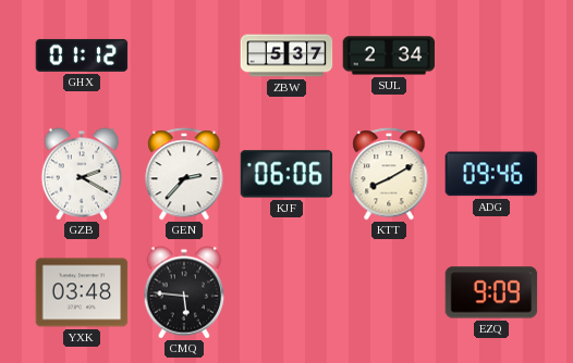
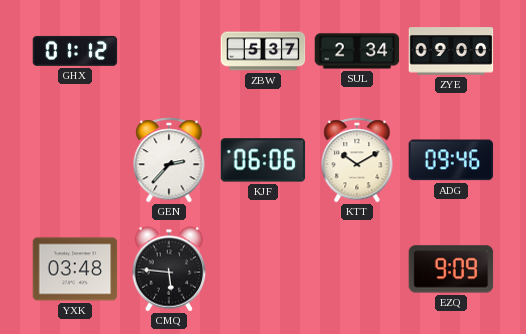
ZYE: none -> 09:00
GZB: 2:20 -> none
KTT: 8:10 -> 10:10
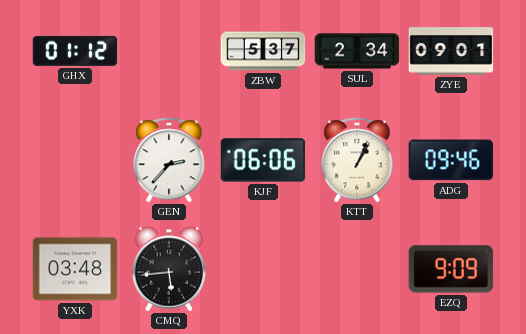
ZYE: 09:00 -> 09:01
KTT: 10:10 -> 1:04
CMQ: 5:46 -> 5:44
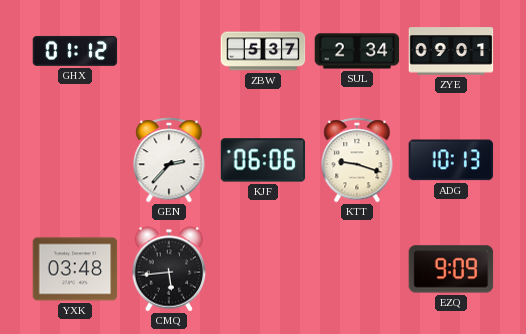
KTT: 1:04 -> 9:18
ADG: 09:46 -> 10:13
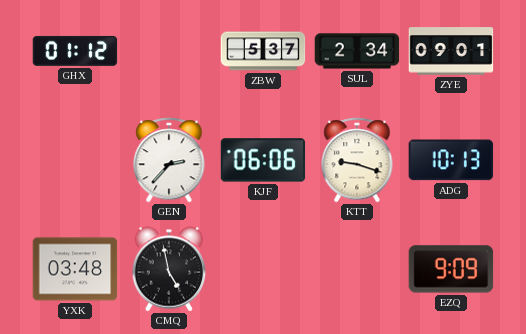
CMQ: 5:44 -> 4:58
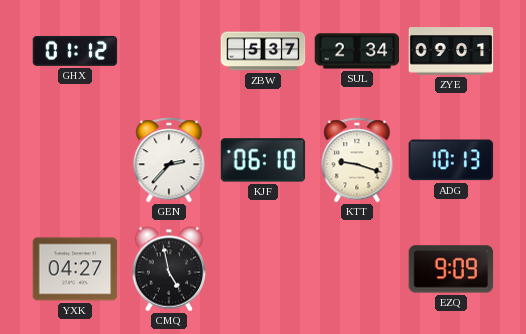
KJF: 06:06 -> 06:10
YXK: 03:48 -> 04:27
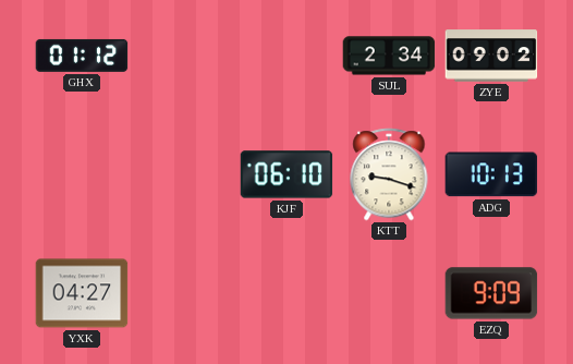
ZBW: 5:37 -> none
ZYE: 09:01 -> 09:02
GEN: 2:37 -> none
CMQ: 4:58 -> none
